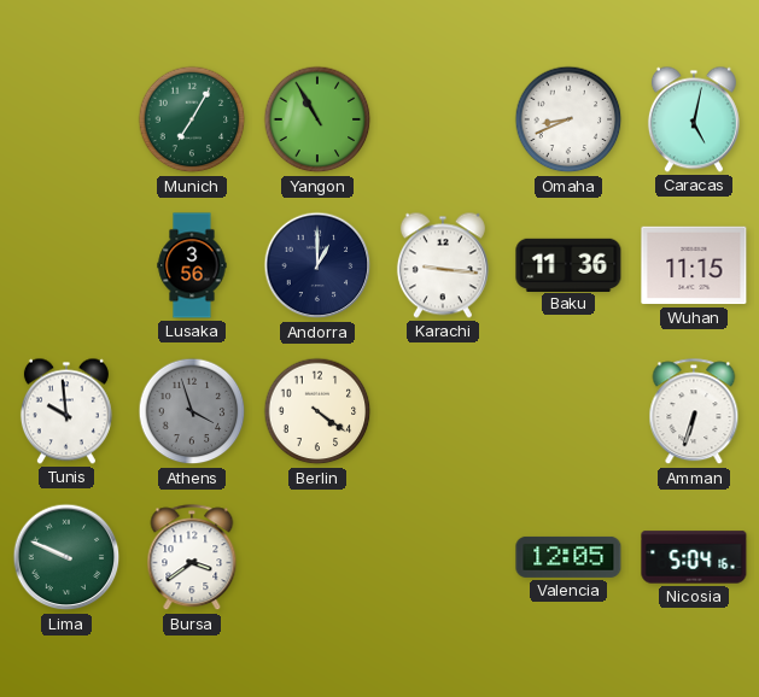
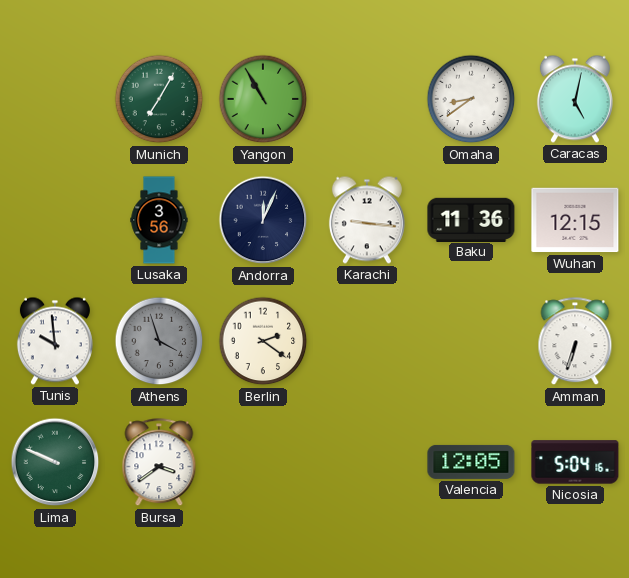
Omaha: 8:41 -> 8:39
Andorra: 1:00 -> 12:04
Wuhan: 11:15 -> 12:15
Berlin: 4:21 -> 2:21
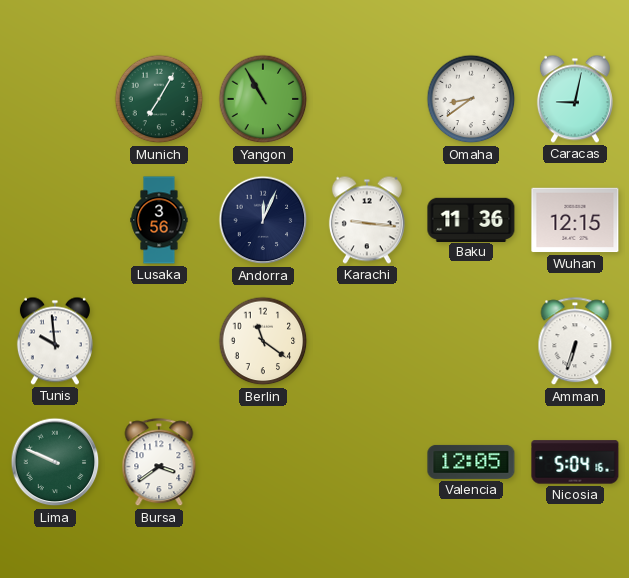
Caracas: 5:02 -> 9:02
Athens: 3:57 -> none
Berlin: 2:21 -> 11:21
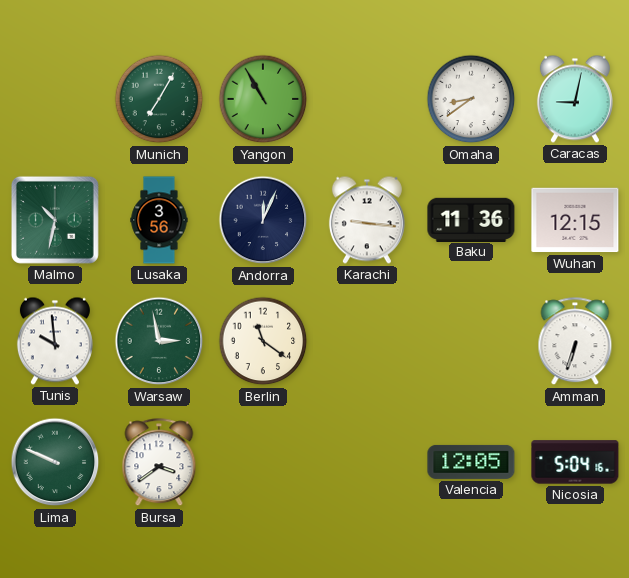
Malmo: none -> 10:32
Warsaw: none -> 2:58
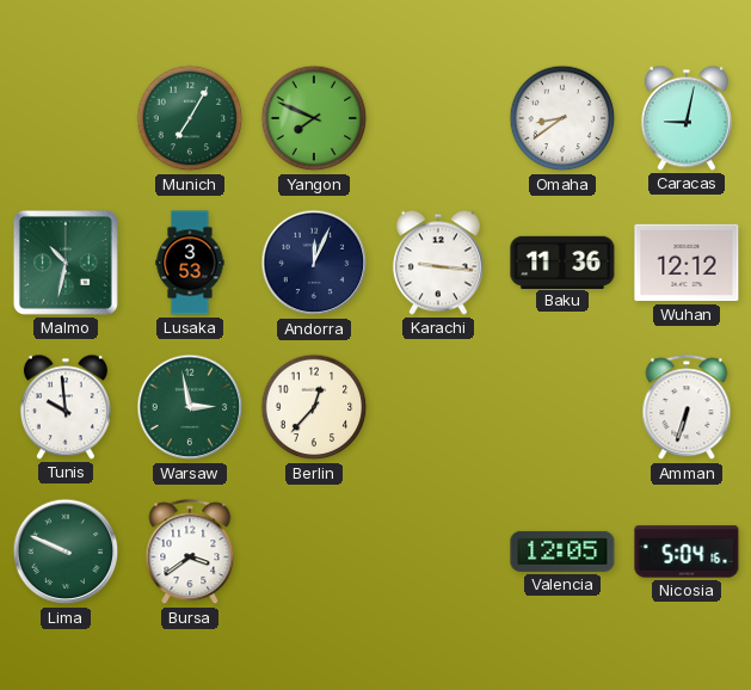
Yangon: 10:55 -> 7:49
Lusaka: 3:56 -> 3:53
Wuhan: 12:15 -> 12:12
Berlin: 11:21 -> 12:37
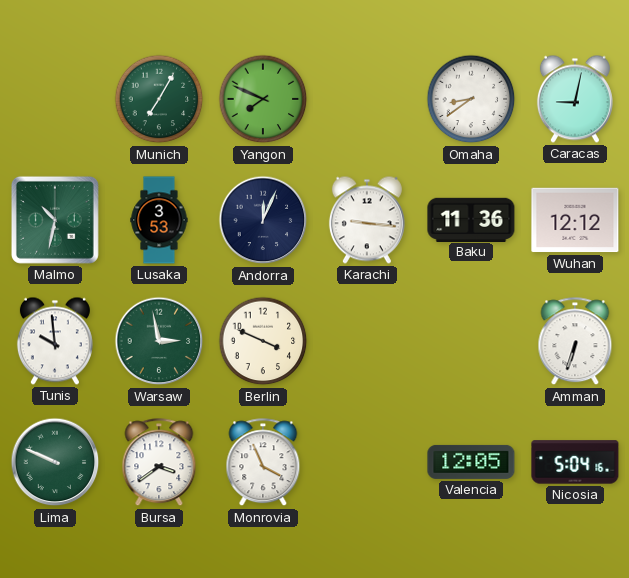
Berlin: 12:37 -> 3:49
Monrovia: none -> 3:56
